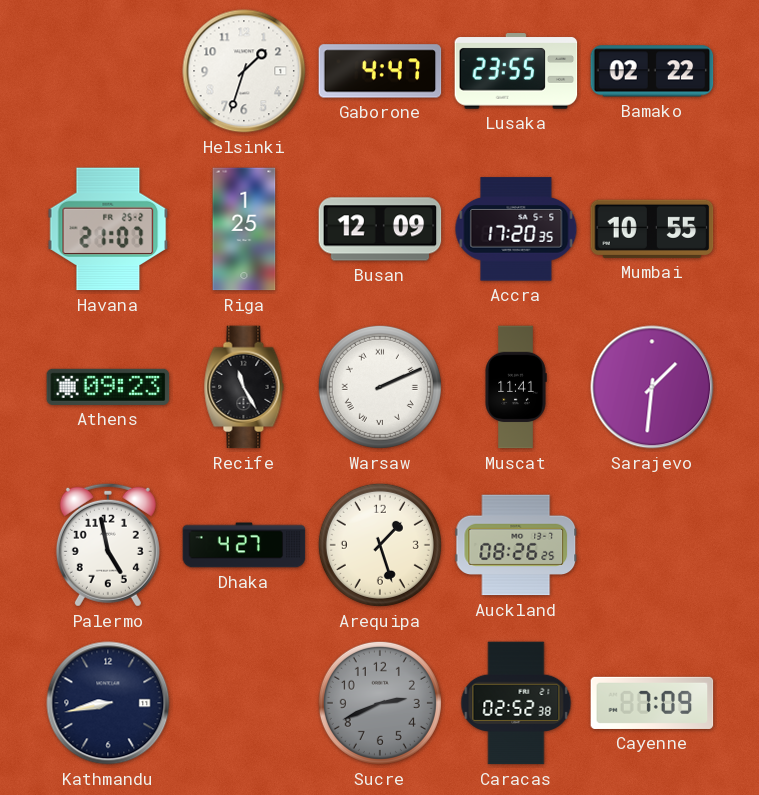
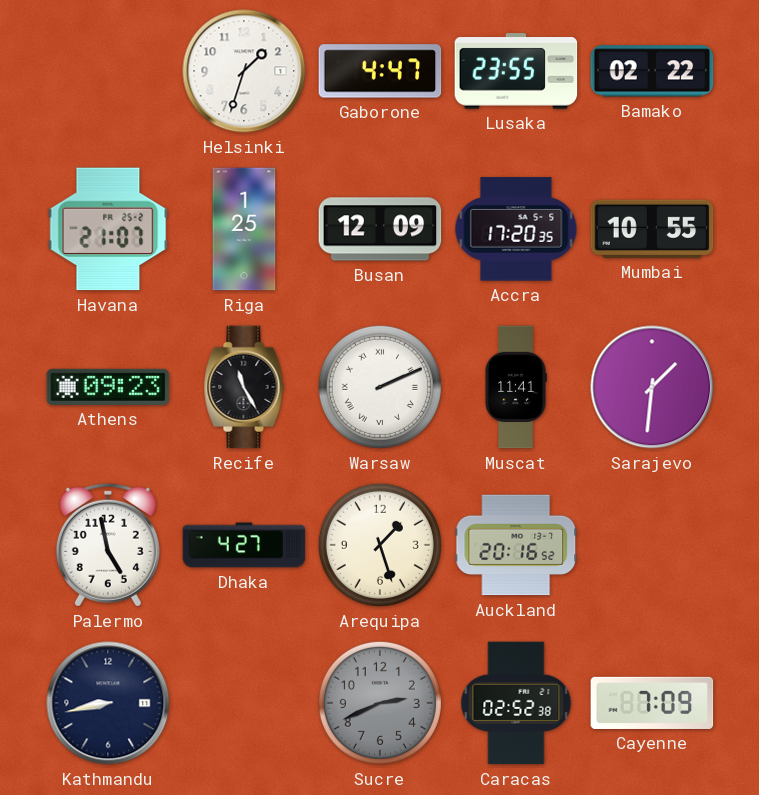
Auckland: 08:26 -> 20:16
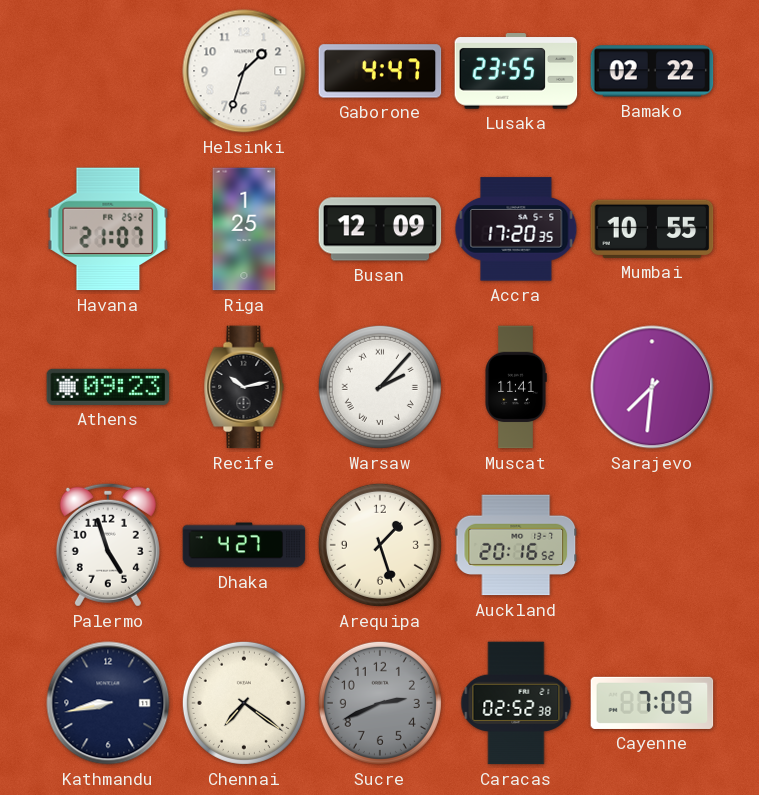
Recife: 11:25 -> 10:13
Warsaw: 2:11 -> 2:07
Sarajevo: 1:31 -> 7:31
Palermo: 4:58 -> 4:57
Chennai: none -> 7:21
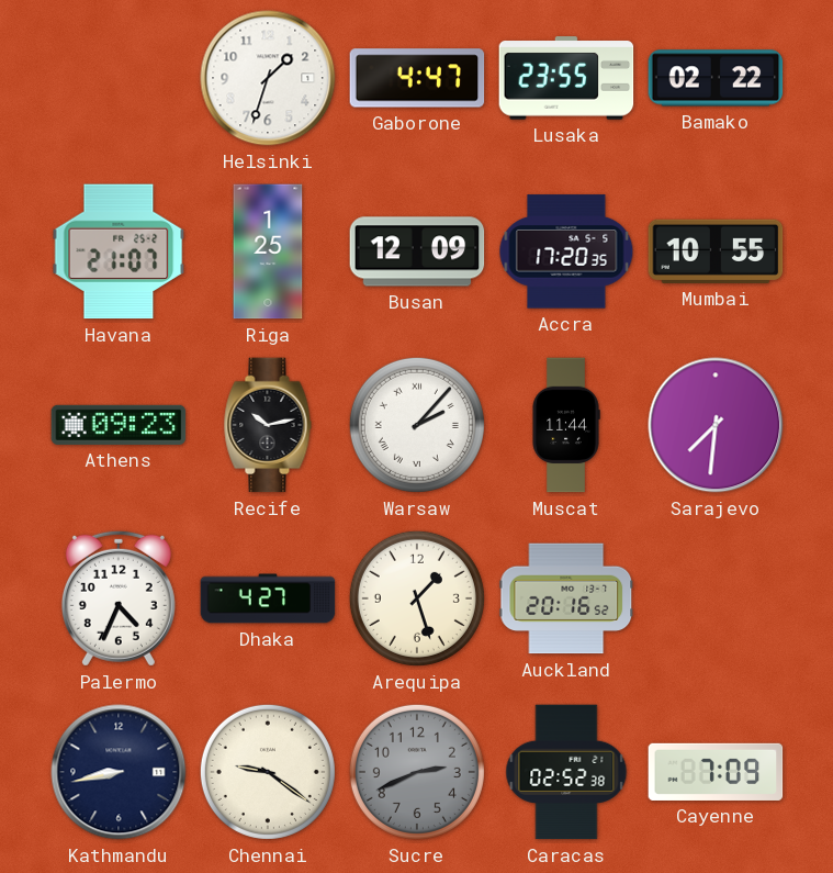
Muscat: 11:41 -> 11:44
Palermo: 4:57 -> 4:34
Chennai: 7:21 -> 9:21
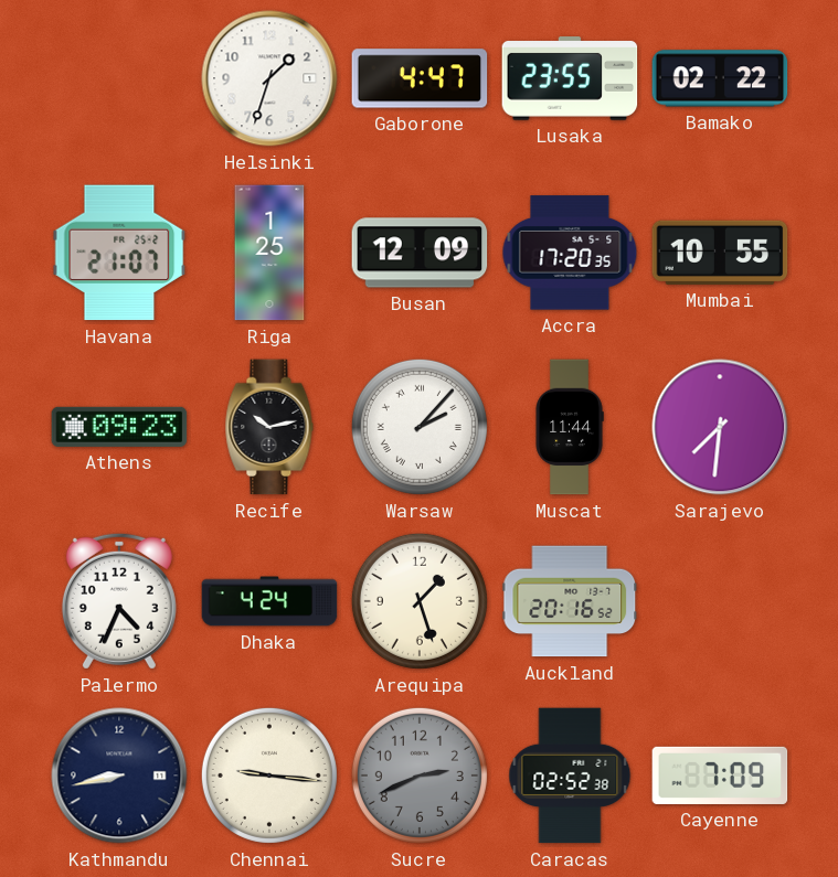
Dhaka: 4:27 -> 4:24
Chennai: 9:21 -> 9:16
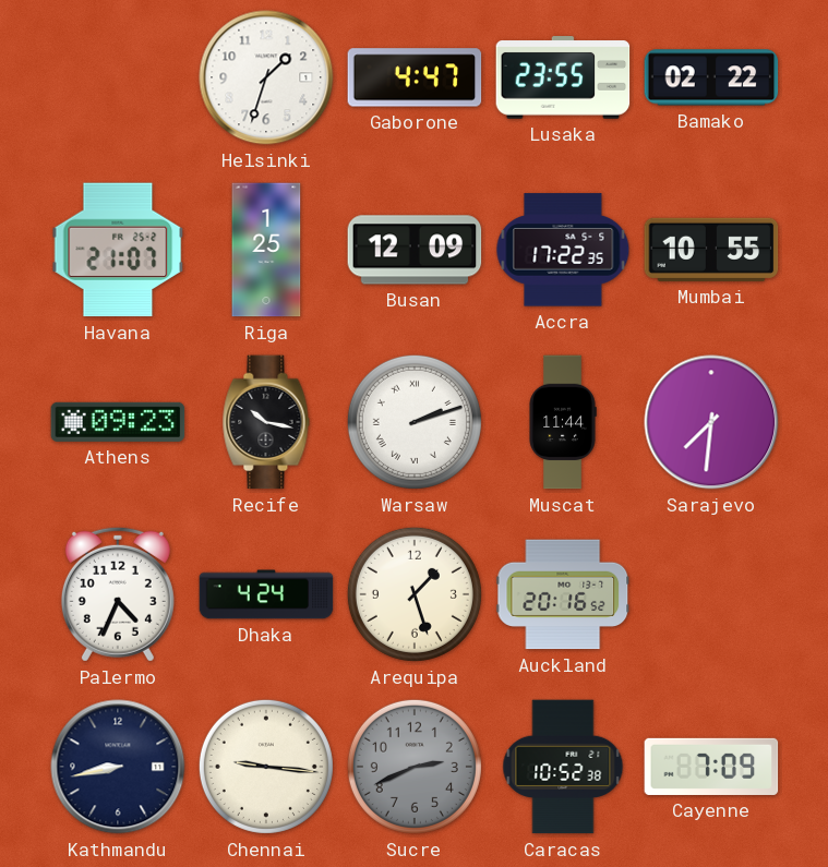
Accra: 17:20 -> 17:22
Recife: 10:13 -> 10:17
Warsaw: 2:07 -> 2:12
Caracas: 02:52 -> 10:52
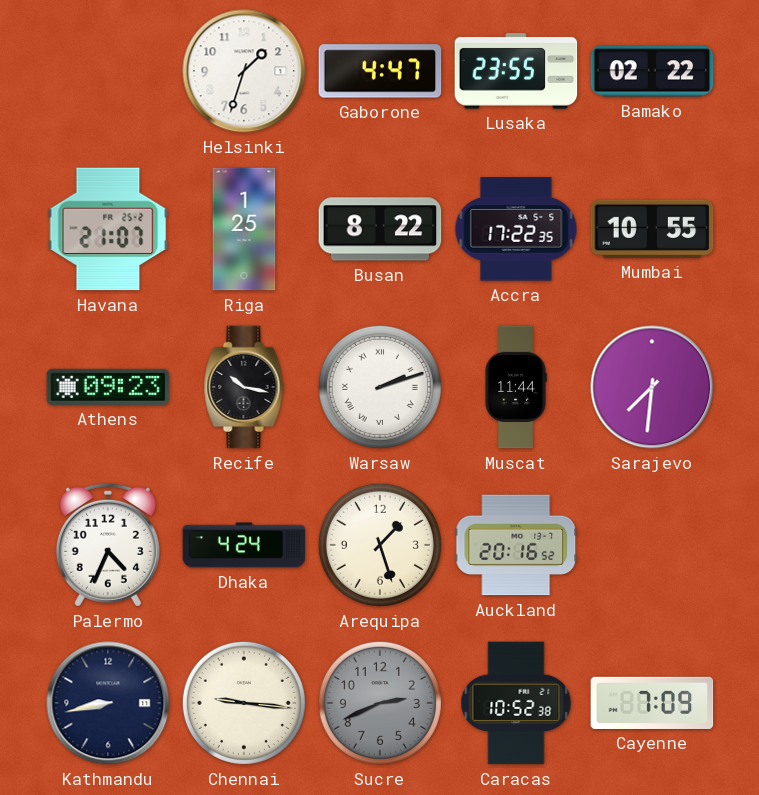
Busan: 12:09 -> 8:22
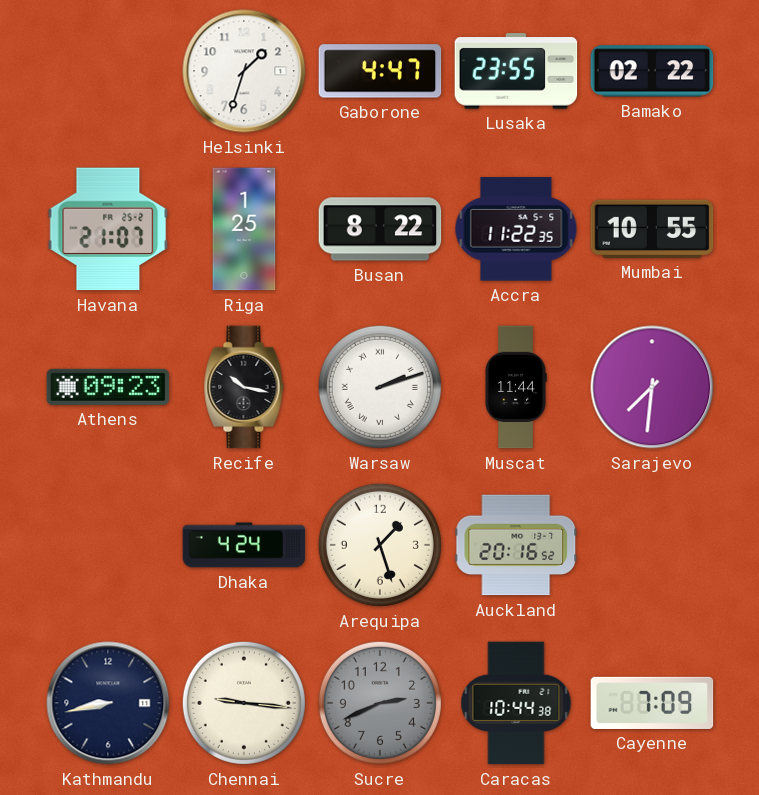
Accra: 17:22 -> 11:22
Palermo: 4:34 -> none
Caracas: 10:52 -> 10:44
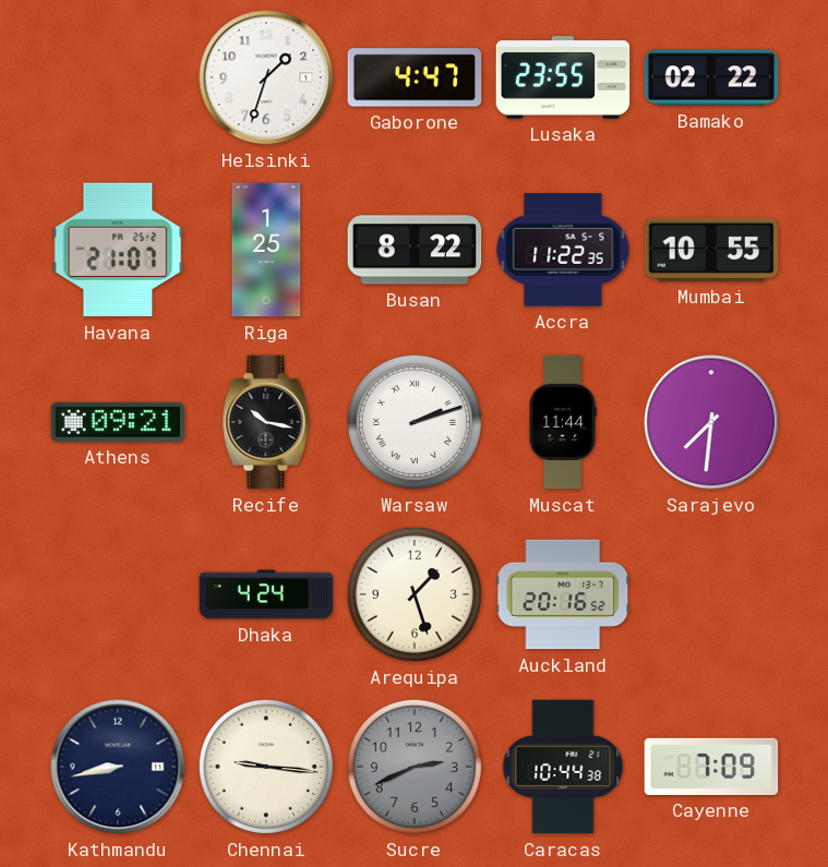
Athens: 09:23 -> 09:21
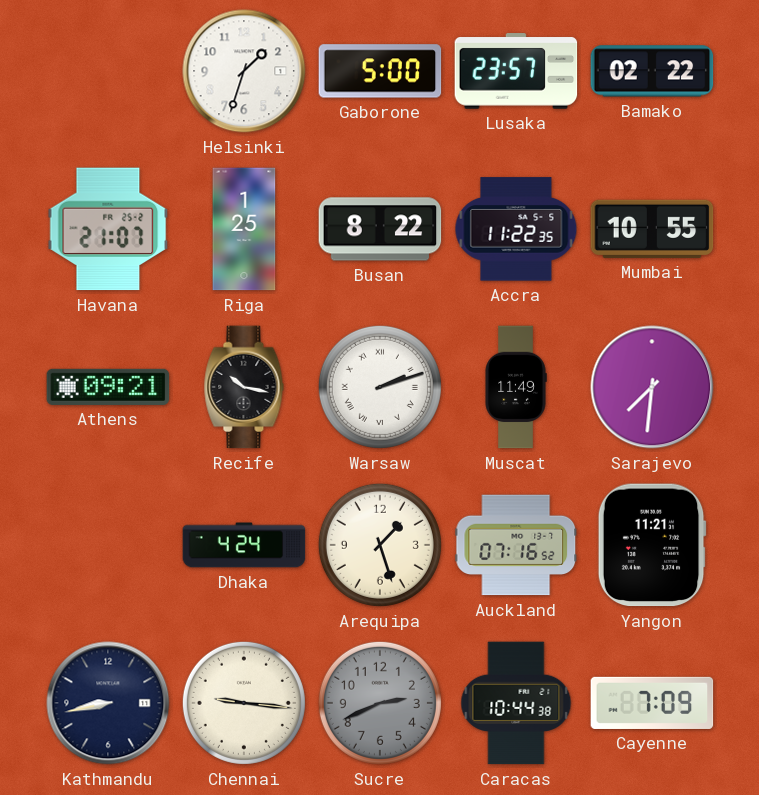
Gaborone: 4:47 -> 5:00
Lusaka: 23:55 -> 23:57
Muscat: 11:44 -> 11:49
Auckland: 20:16 -> 07:16
Yangon: none -> 11:21
